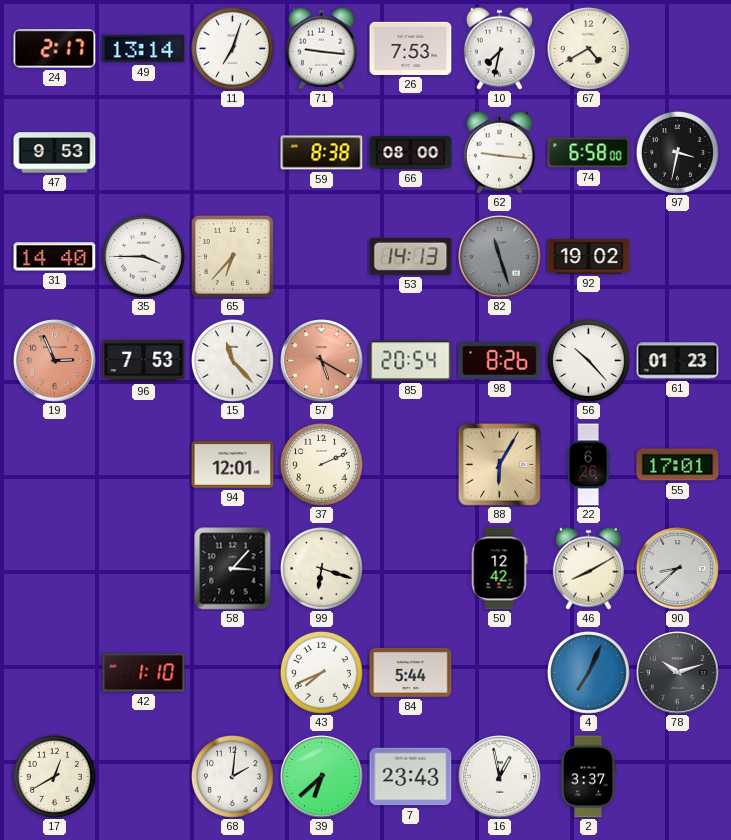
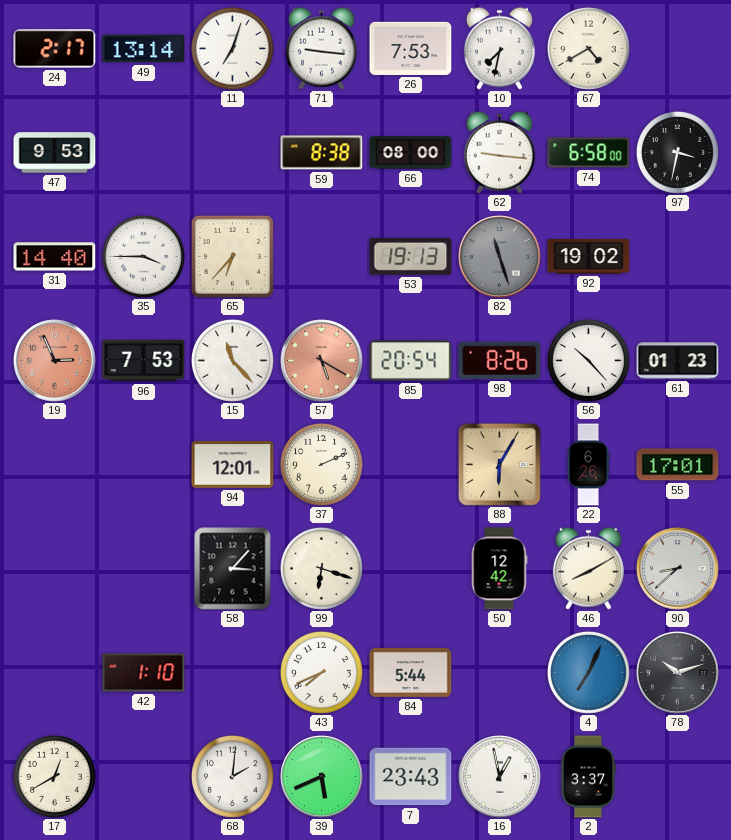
53: 14:13 -> 19:13
39: 6:38 -> 5:41
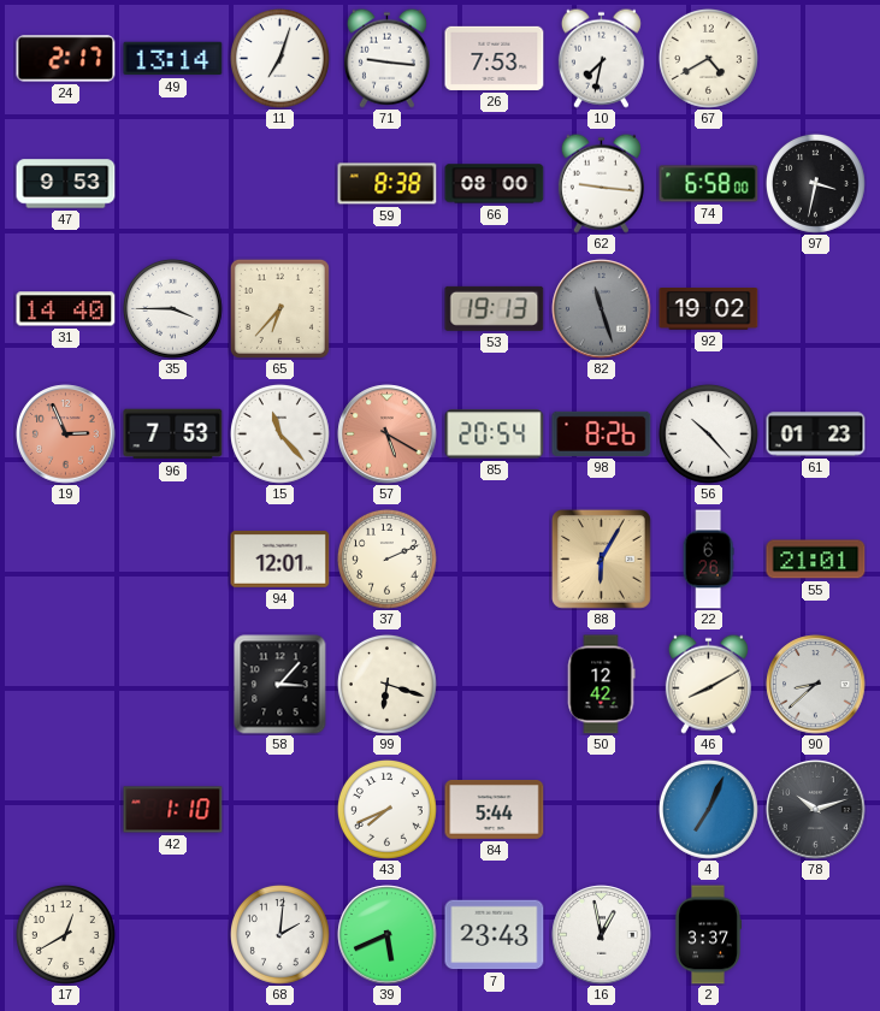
55: 17:01 -> 21:01
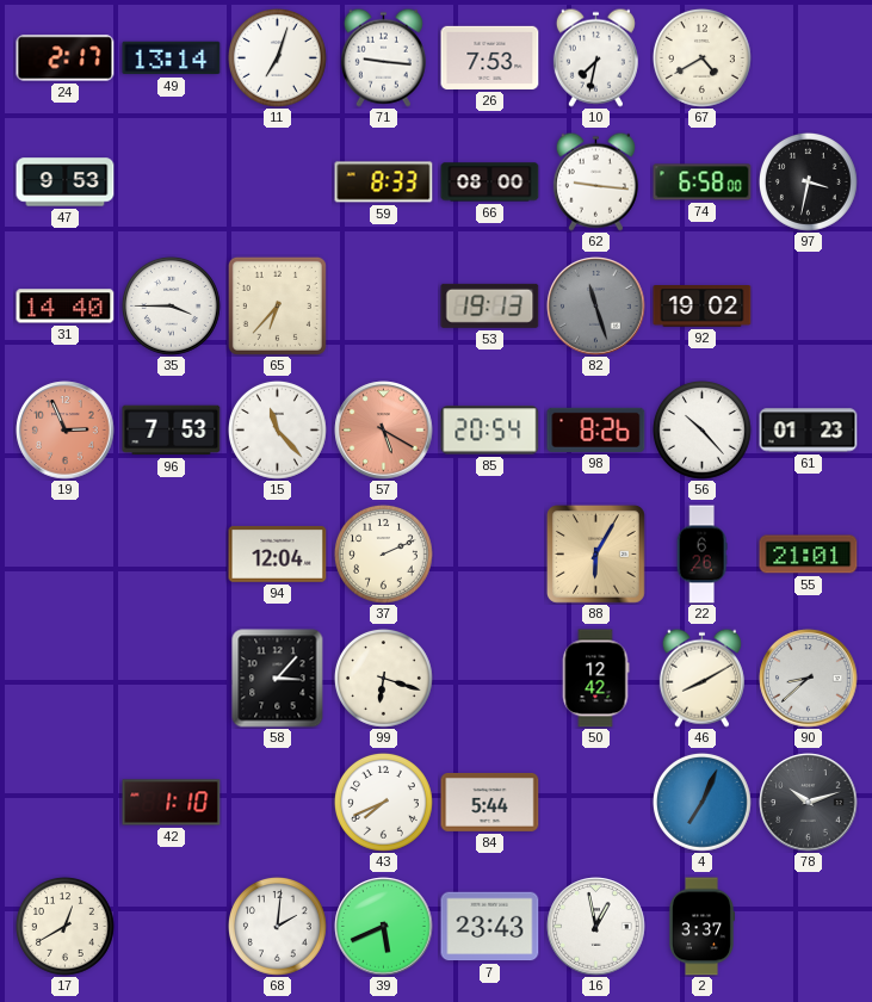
59: 8:38 -> 8:33
94: 12:01 -> 12:04
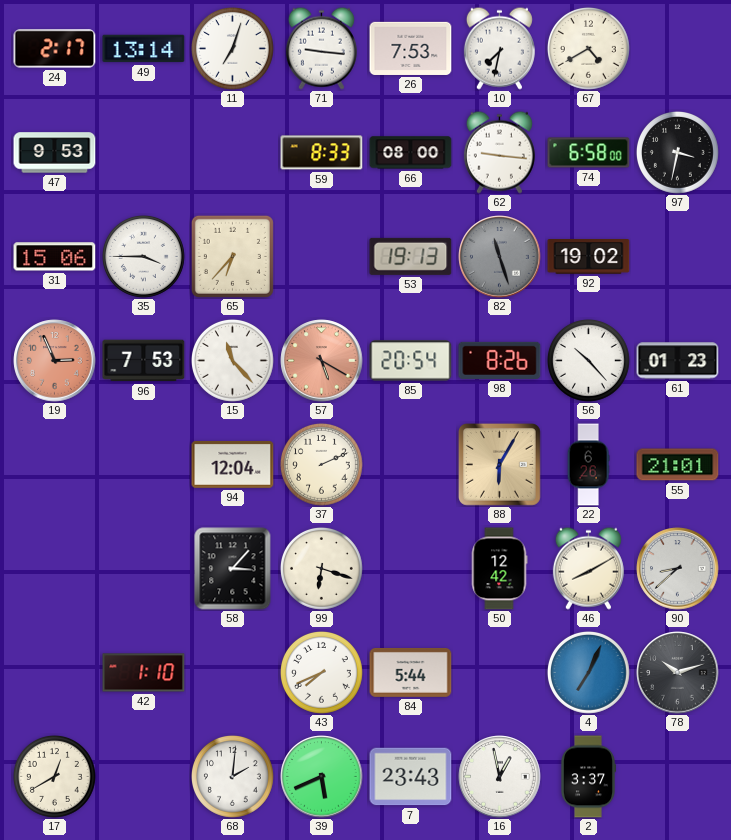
31: 14:40 -> 15:06
